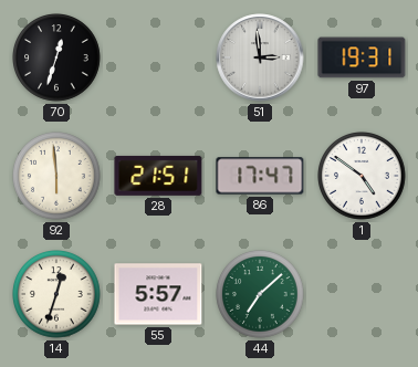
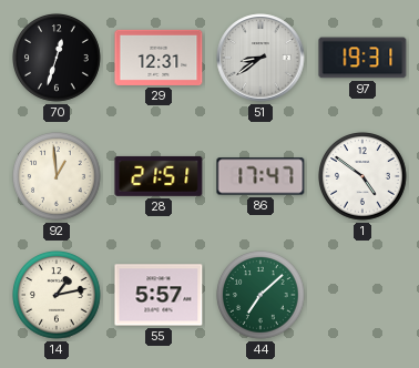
29: none -> 12:31
51: 2:59 -> 8:39
92: 5:59 -> 12:59
14: 12:33 -> 1:13
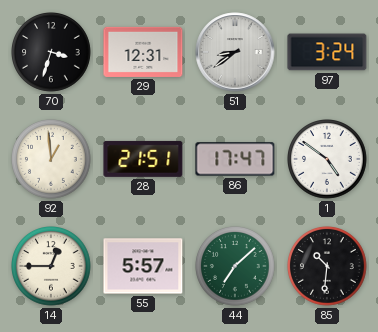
70: 12:33 -> 3:33
97: 19:31 -> 3:24
14: 1:13 -> 12:45
85: none -> 10:31
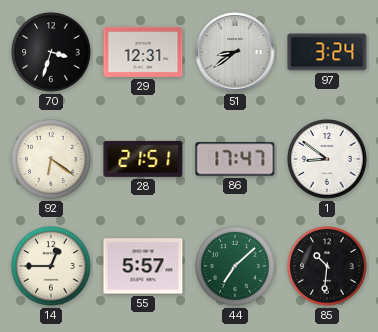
92: 12:59 -> 6:21
1: 4:51 -> 8:51
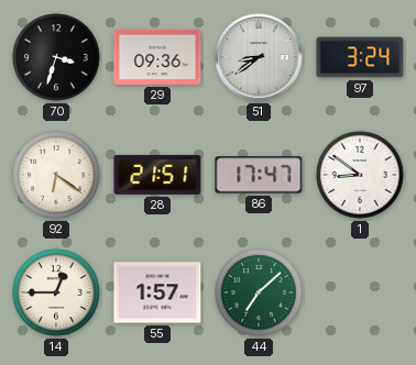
29: 12:31 -> 09:36
55: 5:57 -> 1:57
85: 10:31 -> none
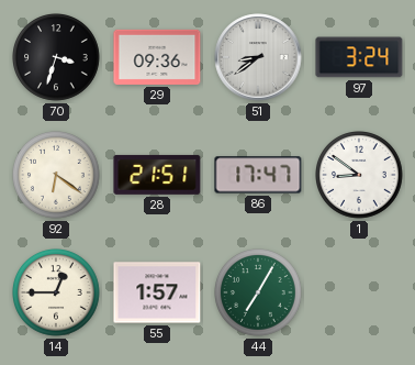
44: 7:08 -> 7:05
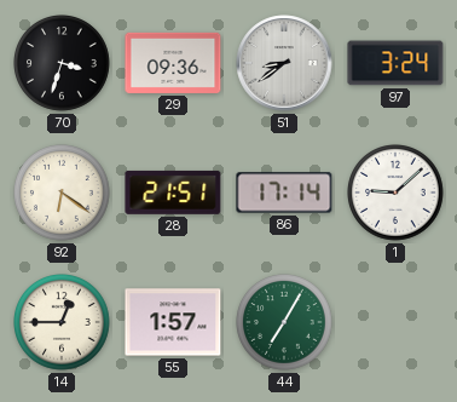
86: 17:47 -> 17:14
1: 8:51 -> 9:08
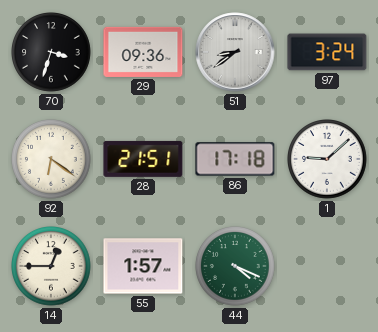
86: 17:14 -> 17:18
44: 7:05 -> 4:19
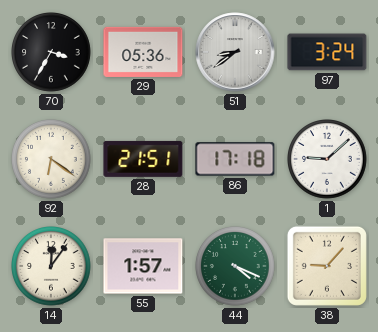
70: 3:33 -> 3:35
29: 09:36 -> 05:36
14: 12:45 -> 12:06
38: none -> 9:07
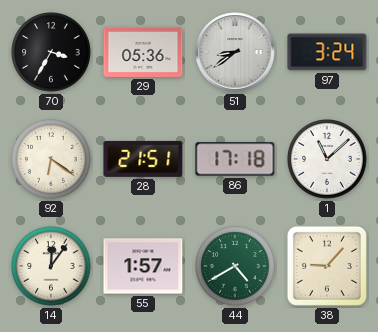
1: 9:08 -> 11:08
44: 4:19 -> 4:40
